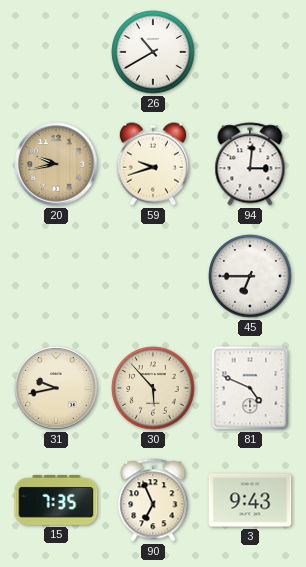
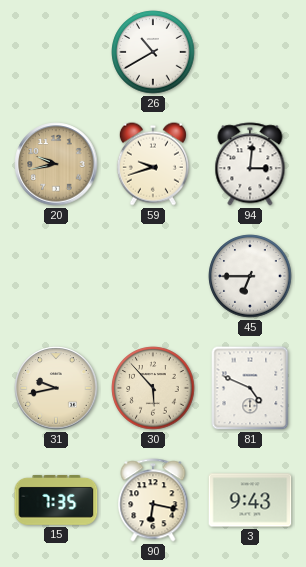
90: 6:56 -> 6:17
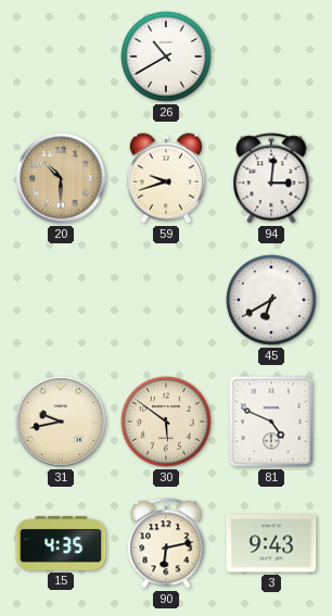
20: 9:43 -> 10:30
45: 6:45 -> 6:40
30: 5:53 -> 5:51
15: 7:35 -> 4:35
90: 6:17 -> 6:13
